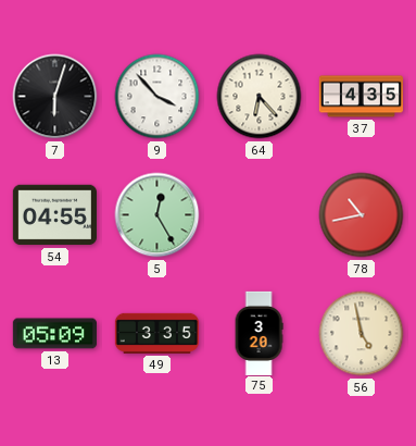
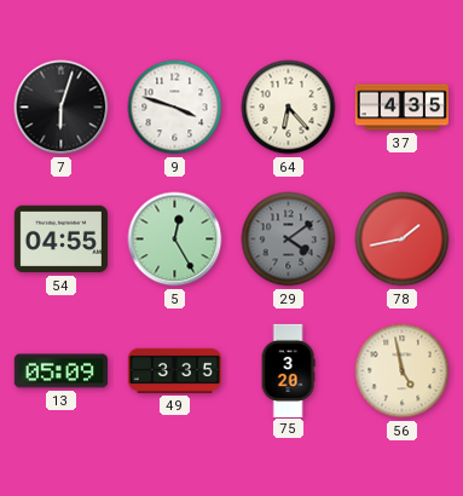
9: 3:53 -> 3:48
29: none -> 4:09
78: 10:43 -> 1:43
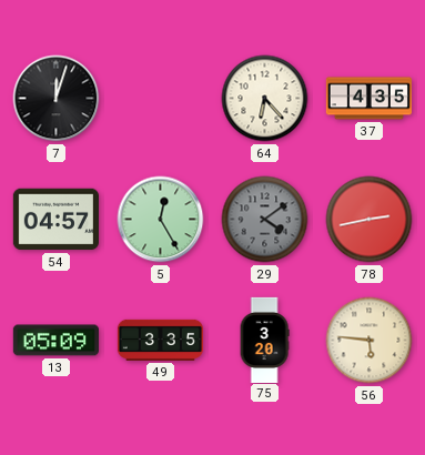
7: 6:03 -> 12:03
9: 3:48 -> none
54: 04:55 -> 04:57
78: 1:43 -> 2:43
56: 4:58 -> 5:46
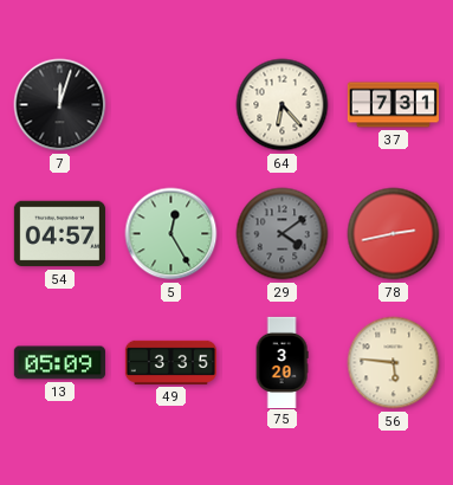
37: 4:35 -> 7:31
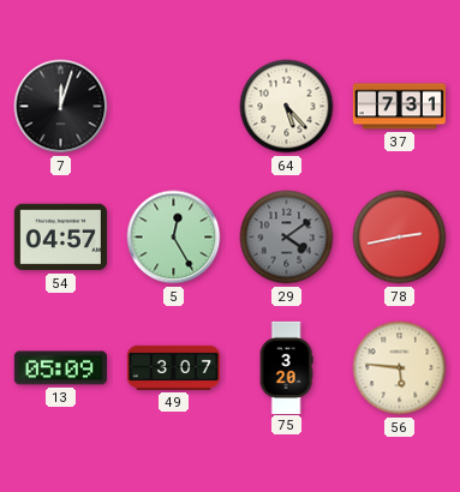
64: 6:23 -> 5:23
49: 3:35 -> 3:07
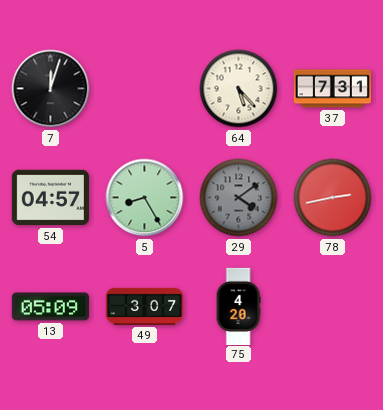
5: 12:25 -> 8:25
75: 3:20 -> 4:20
56: 5:46 -> none
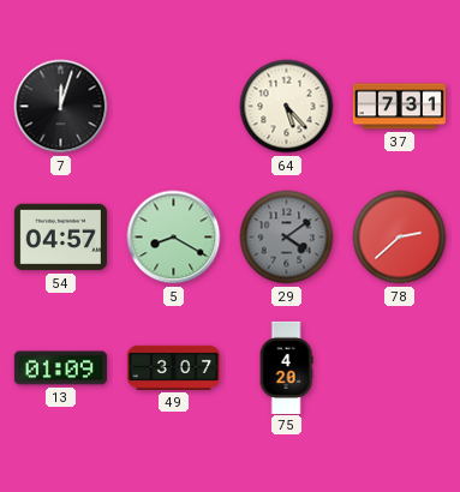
5: 8:25 -> 8:20
78: 2:43 -> 2:38
13: 05:09 -> 01:09
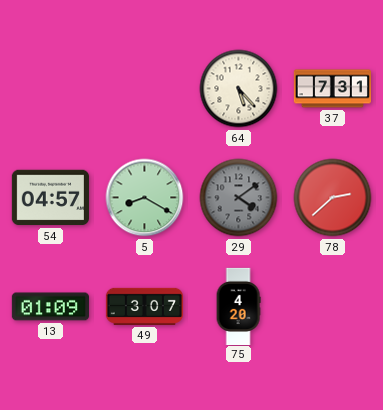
7: 12:03 -> none
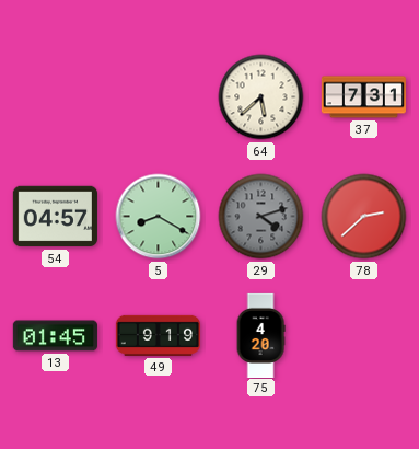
64: 5:23 -> 5:38
29: 4:09 -> 4:12
13: 01:09 -> 01:45
49: 3:07 -> 9:19
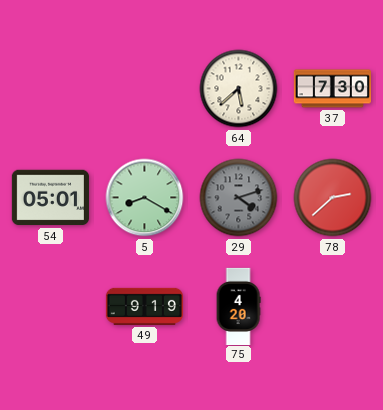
37: 7:31 -> 7:30
54: 04:57 -> 05:01
13: 01:45 -> none
